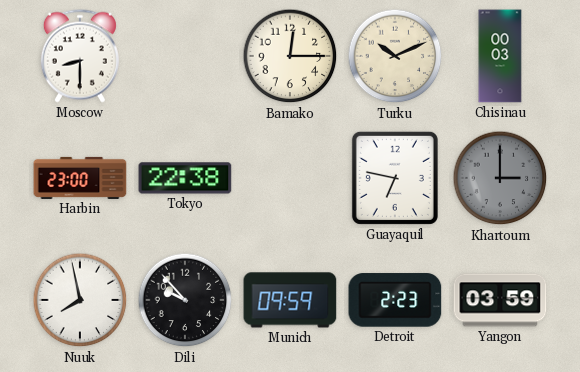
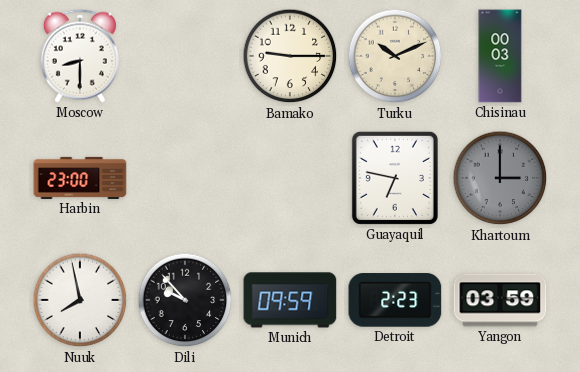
Bamako: 12:15 -> 9:15
Tokyo: 22:38 -> none
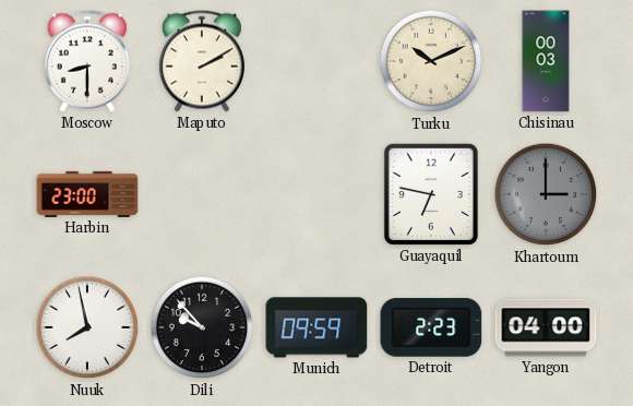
Maputo: none -> 2:10
Bamako: 9:15 -> none
Yangon: 03:59 -> 04:00
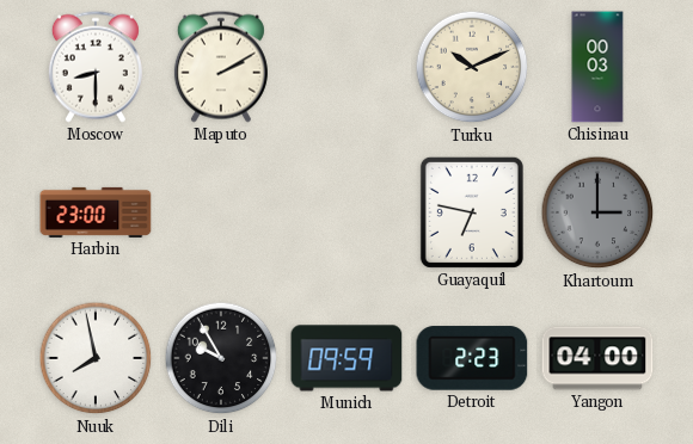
Dili: 9:53 -> 9:55
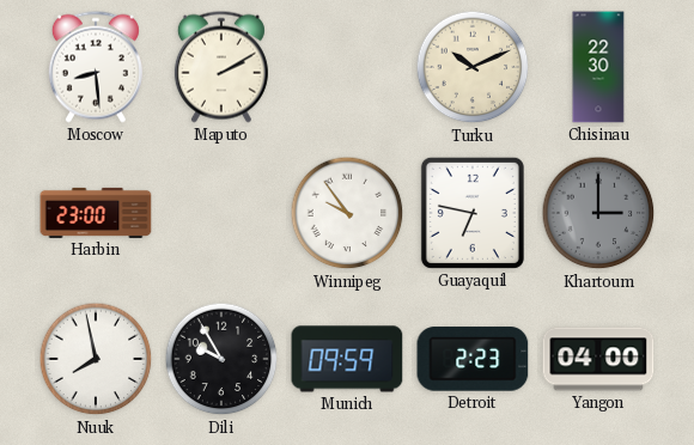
Moscow: 8:30 -> 8:29
Chisinau: 00:03 -> 22:30
Winnipeg: none -> 9:54
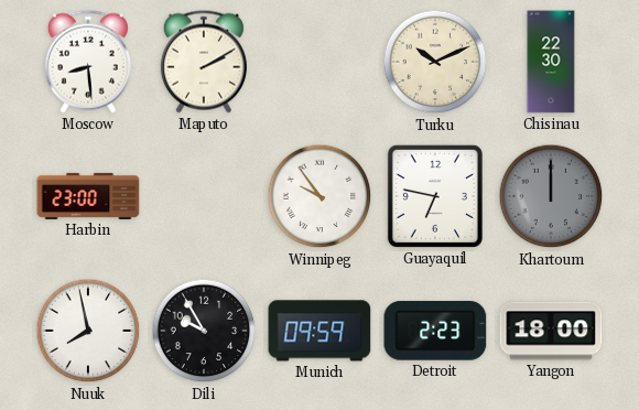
Khartoum: 3:00 -> 12:00
Yangon: 04:00 -> 18:00
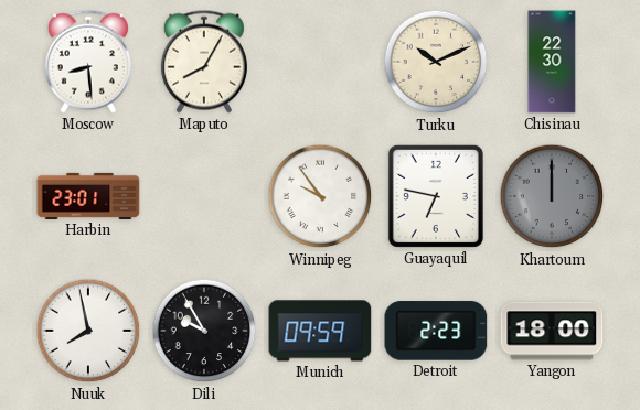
Maputo: 2:10 -> 8:05
Harbin: 23:00 -> 23:01
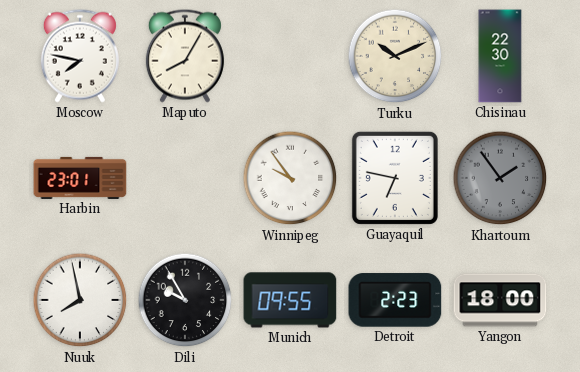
Moscow: 8:29 -> 7:47
Khartoum: 12:00 -> 1:54
Munich: 09:59 -> 09:55
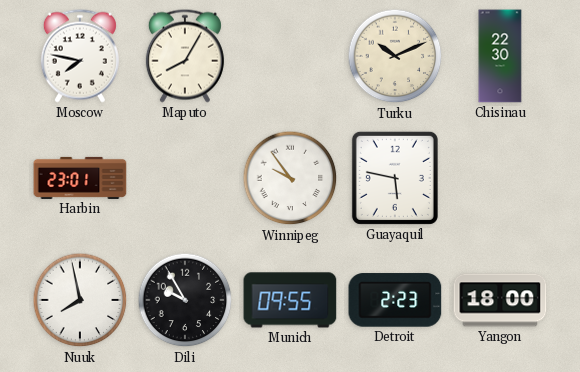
Guayaquil: 6:47 -> 5:47
Khartoum: 1:54 -> none
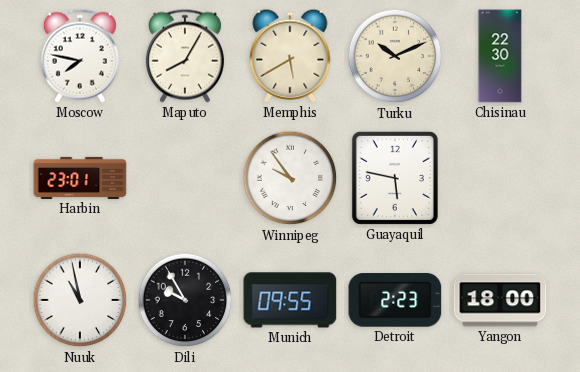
Memphis: none -> 5:40
Nuuk: 7:58 -> 10:58
